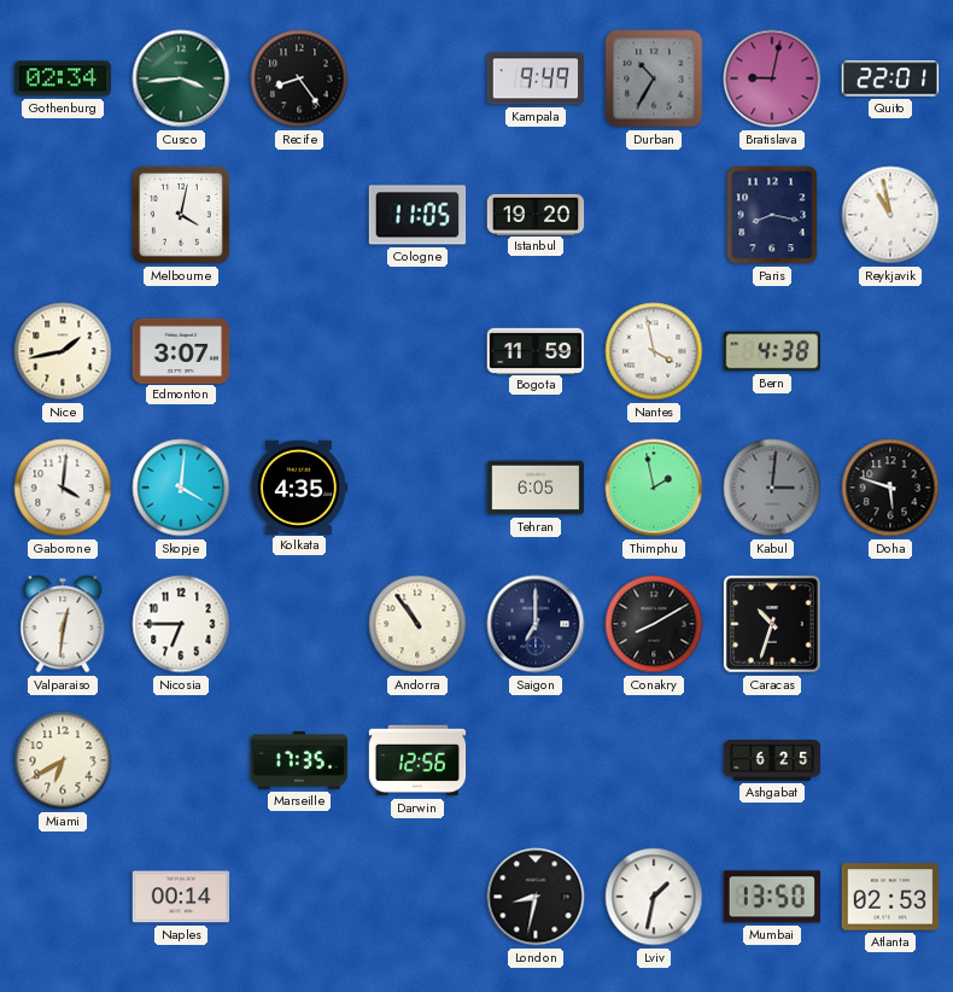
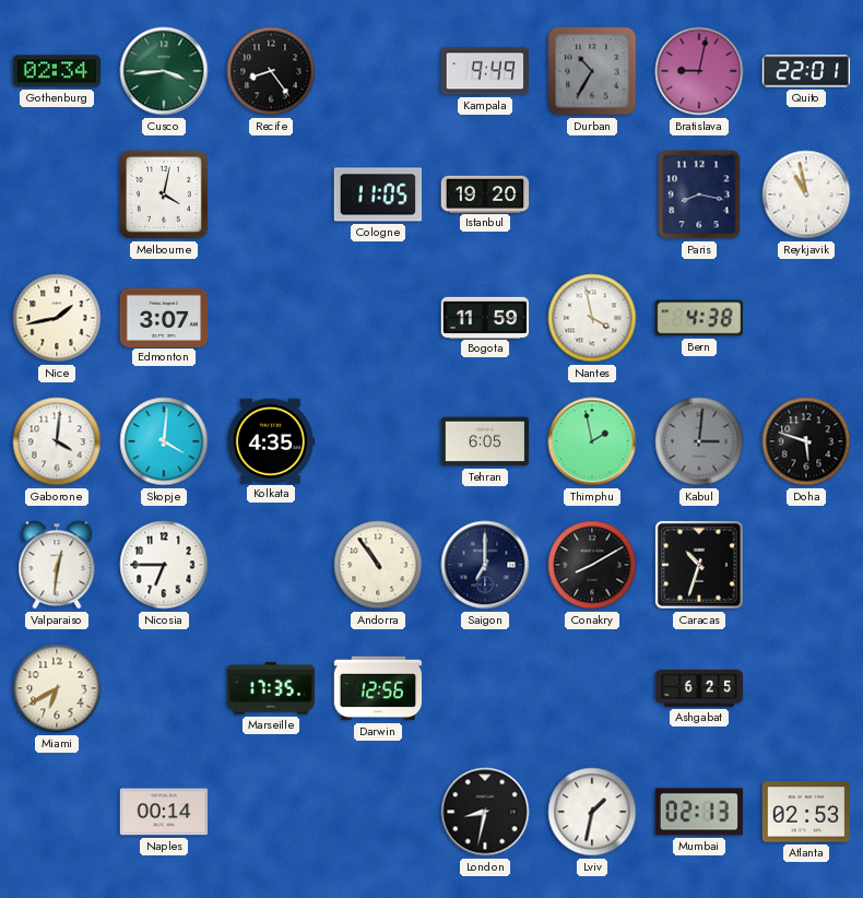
Mumbai: 13:50 -> 02:13
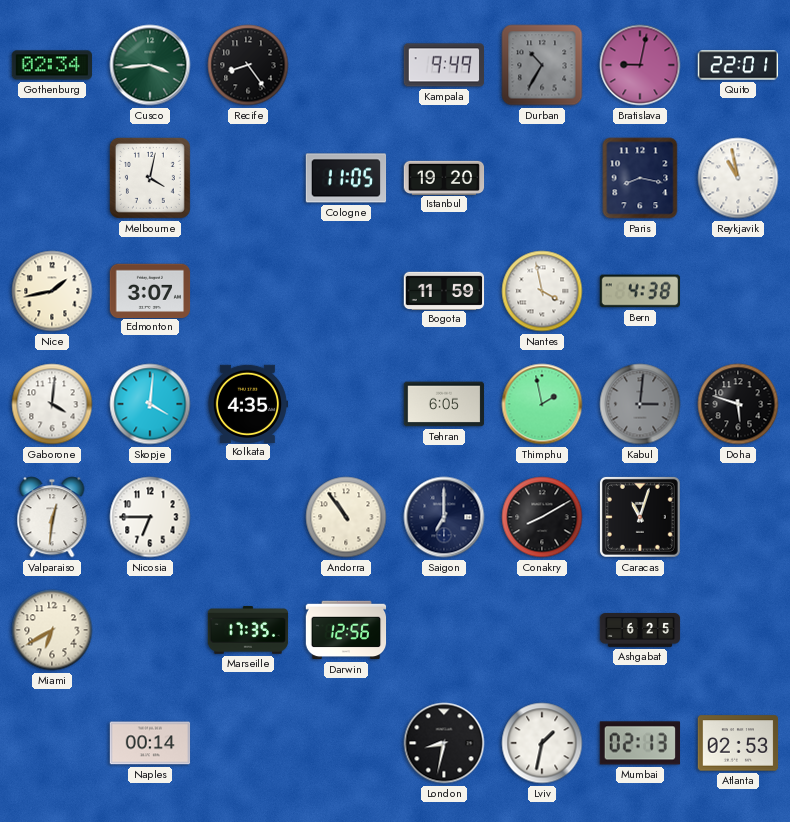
Caracas: 10:33 -> 11:03
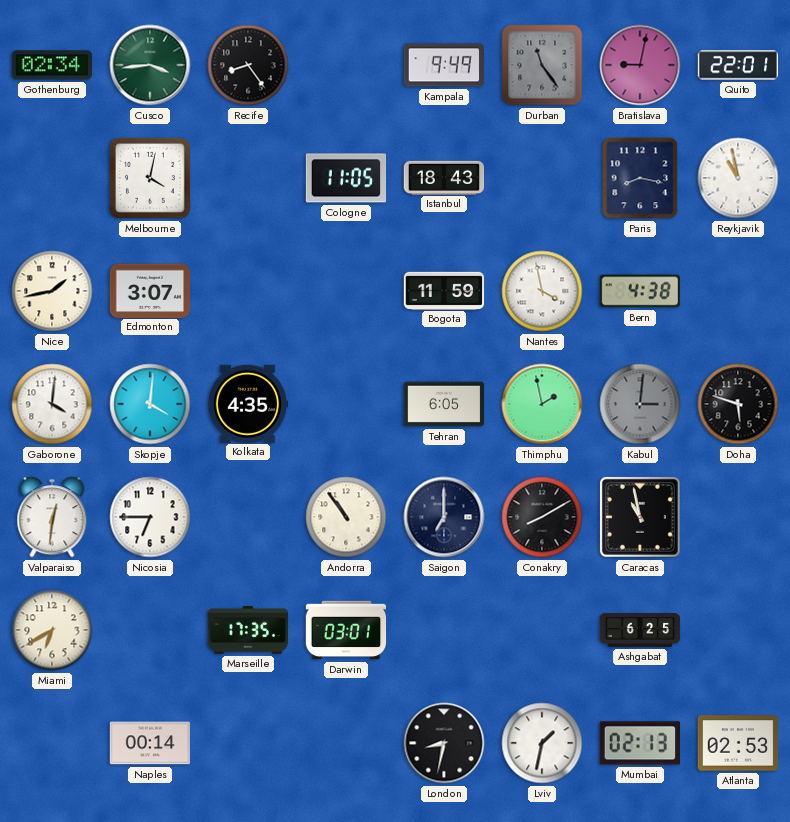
Durban: 10:35 -> 11:24
Istanbul: 19:20 -> 18:43
Caracas: 11:03 -> 10:58
Darwin: 12:56 -> 03:01
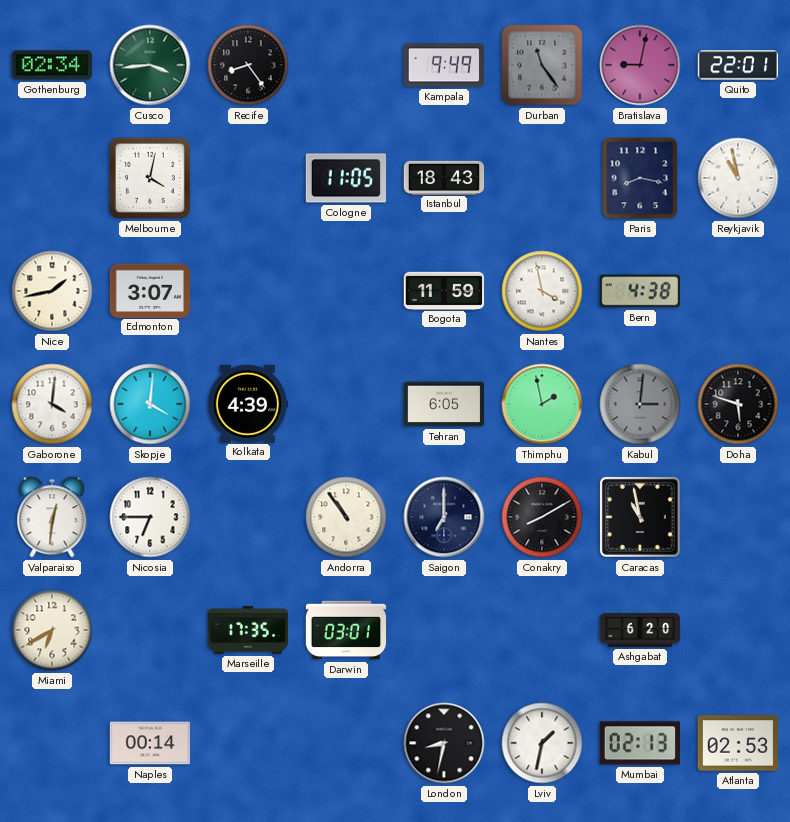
Kolkata: 4:35 -> 4:39
Ashgabat: 6:25 -> 6:20
